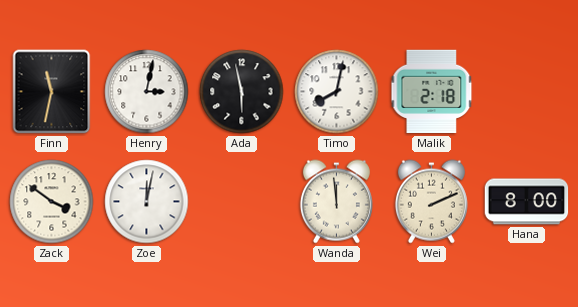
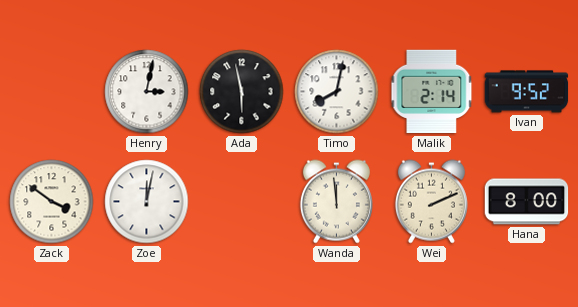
Finn: 11:32 -> none
Malik: 2:18 -> 2:14
Ivan: none -> 9:52
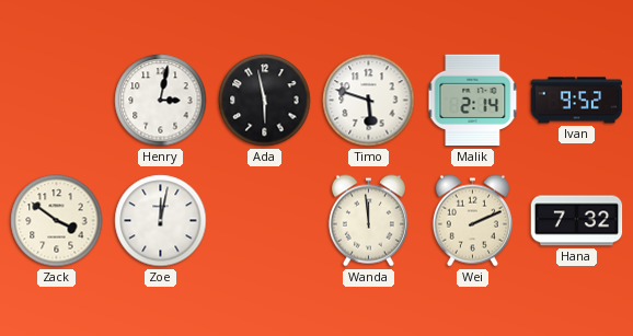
Timo: 8:02 -> 5:48
Hana: 8:00 -> 7:32
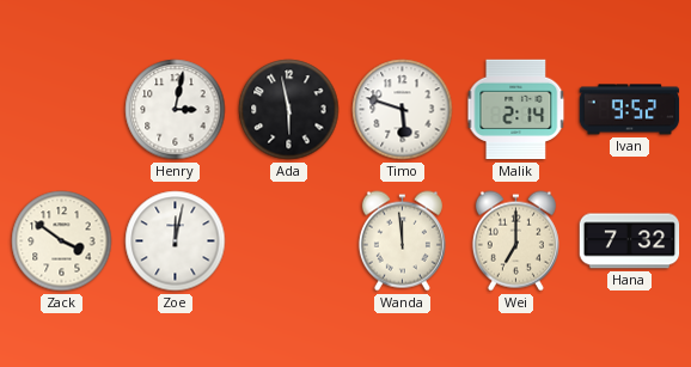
Wei: 2:11 -> 7:00
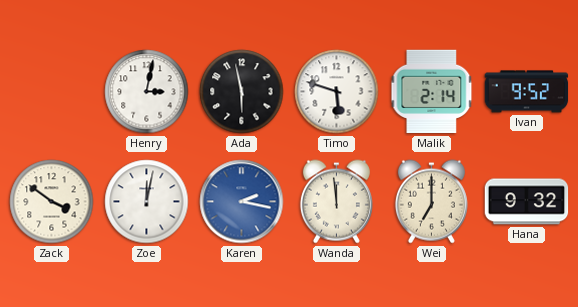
Karen: none -> 2:17
Hana: 7:32 -> 9:32
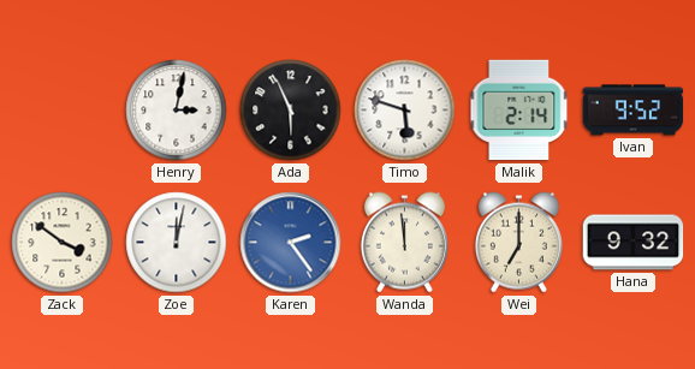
Ada: 5:58 -> 5:56
Karen: 2:17 -> 2:24
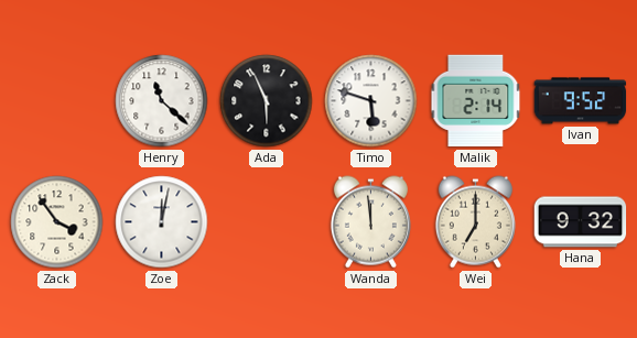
Henry: 3:02 -> 11:22
Zack: 3:51 -> 3:54
Karen: 2:24 -> none
